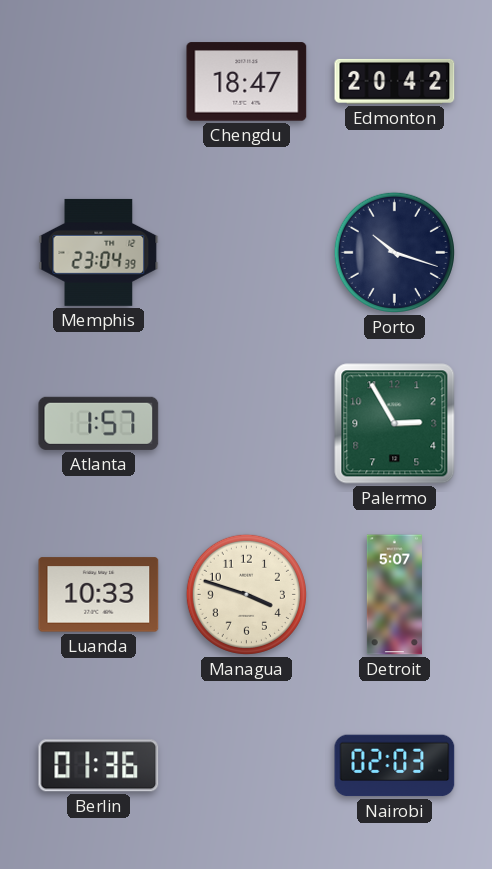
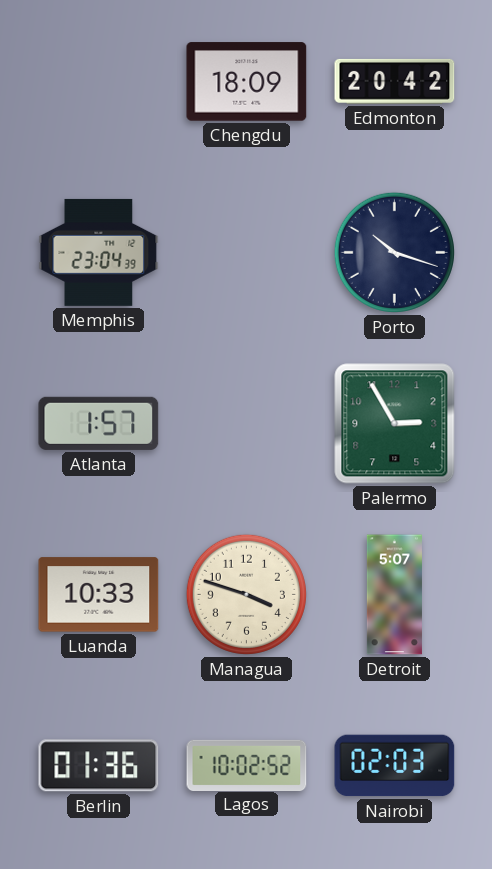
Chengdu: 18:47 -> 18:09
Lagos: none -> 10:02
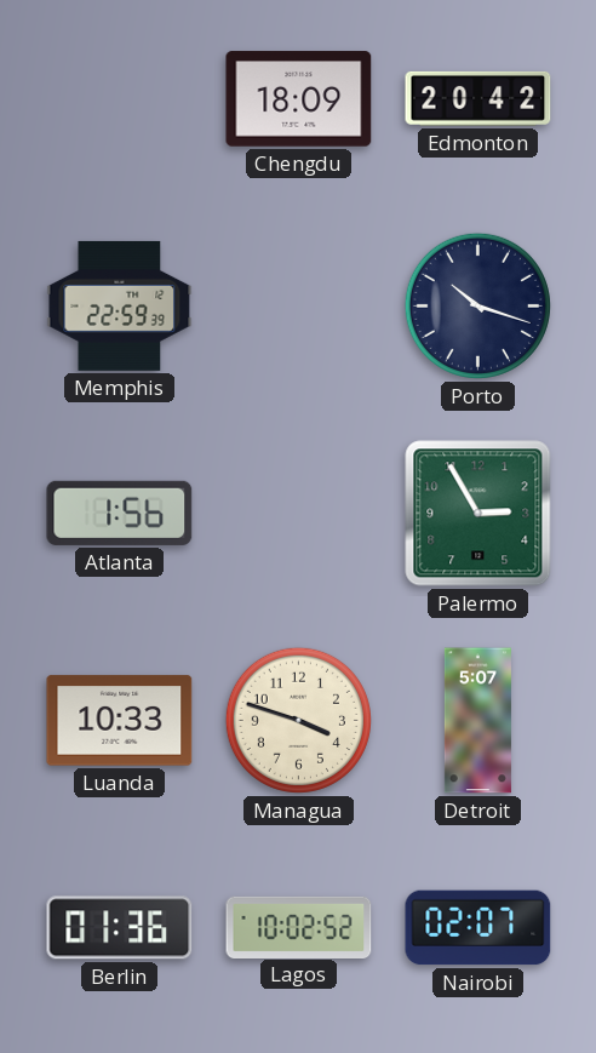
Memphis: 23:04 -> 22:59
Atlanta: 1:57 -> 1:56
Nairobi: 02:03 -> 02:07
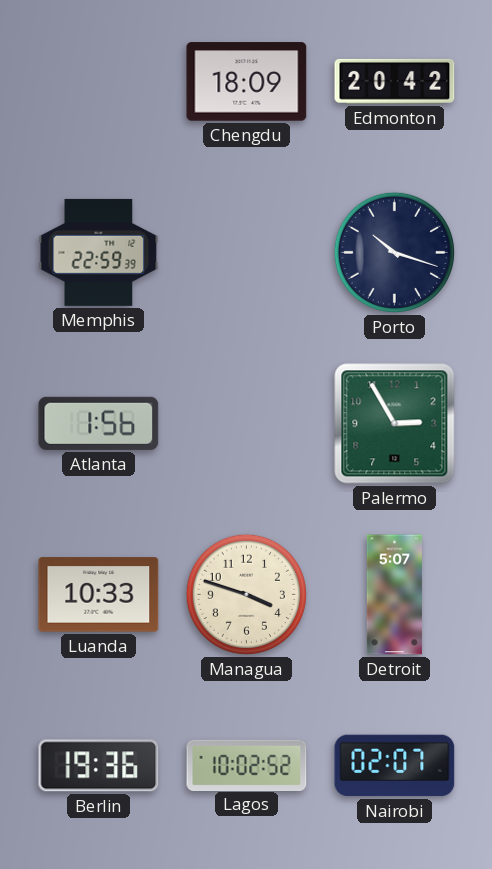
Berlin: 01:36 -> 19:36
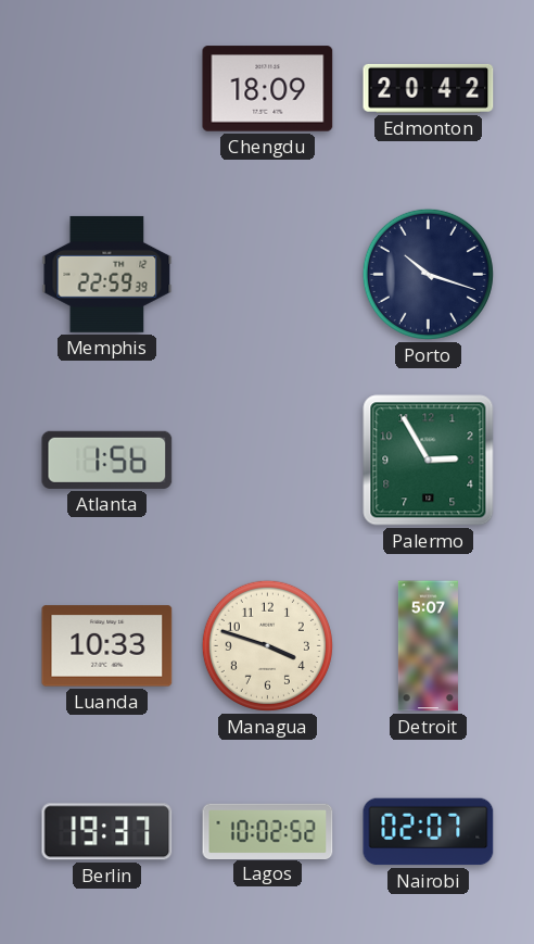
Berlin: 19:36 -> 19:37
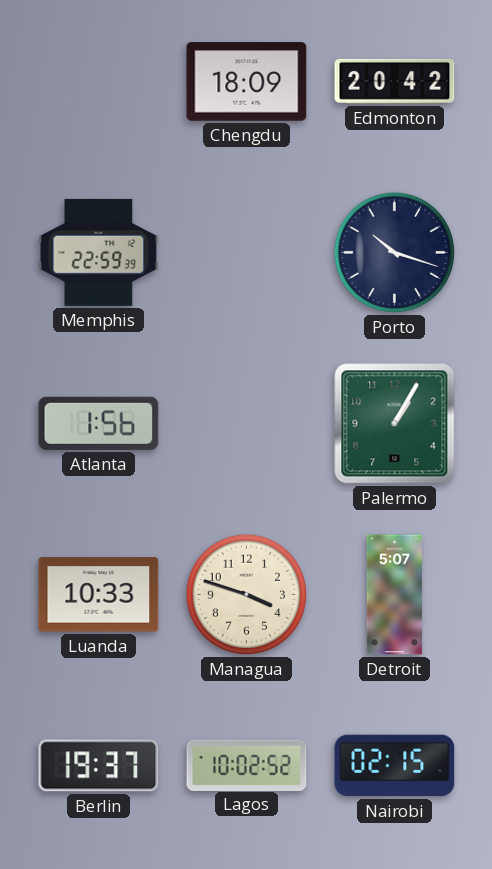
Palermo: 2:55 -> 1:05
Nairobi: 02:07 -> 02:15
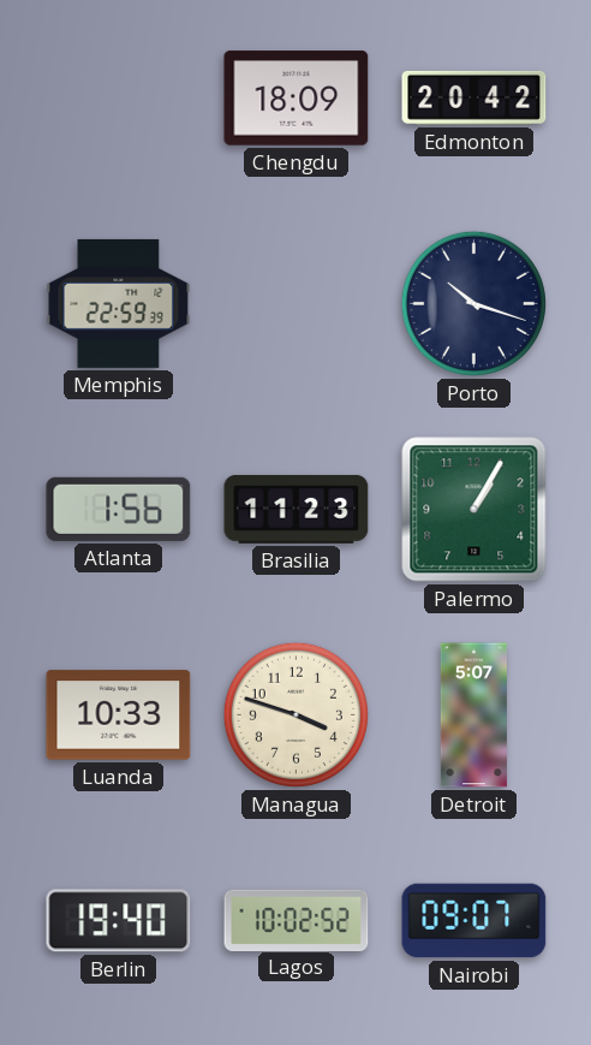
Brasilia: none -> 11:23
Berlin: 19:37 -> 19:40
Nairobi: 02:15 -> 09:07
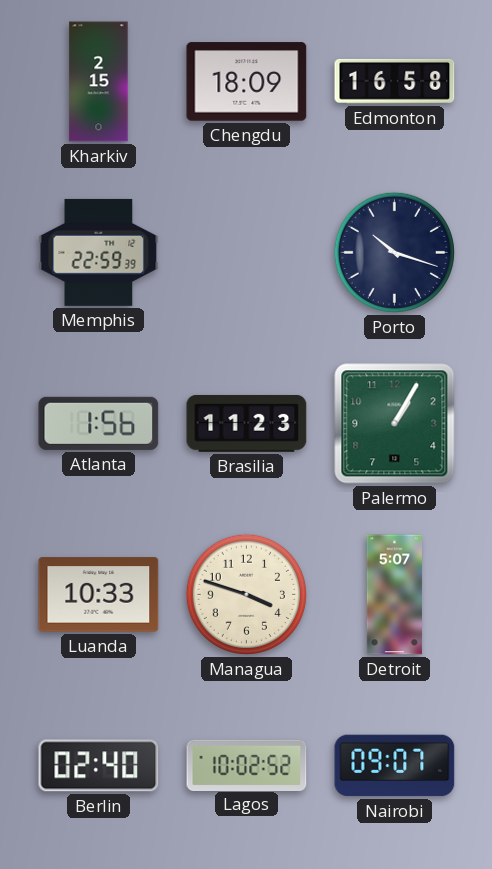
Kharkiv: none -> 2:15
Edmonton: 20:42 -> 16:58
Berlin: 19:40 -> 02:40
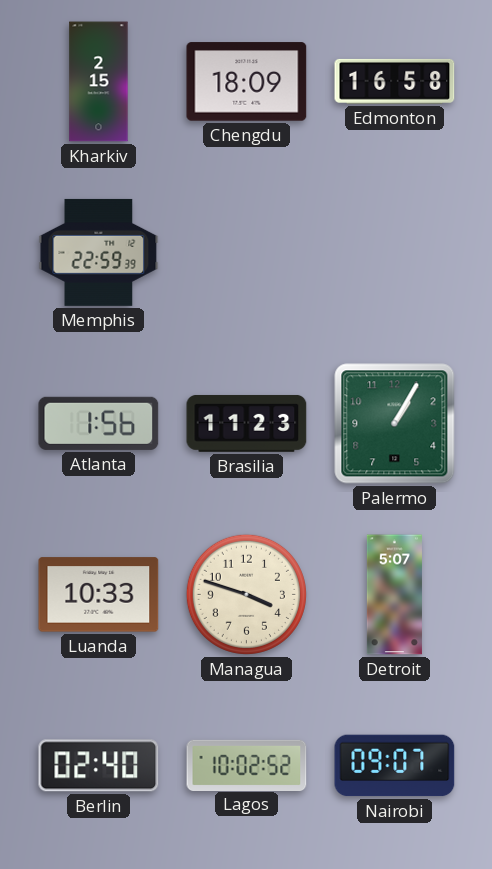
Porto: 10:18 -> none
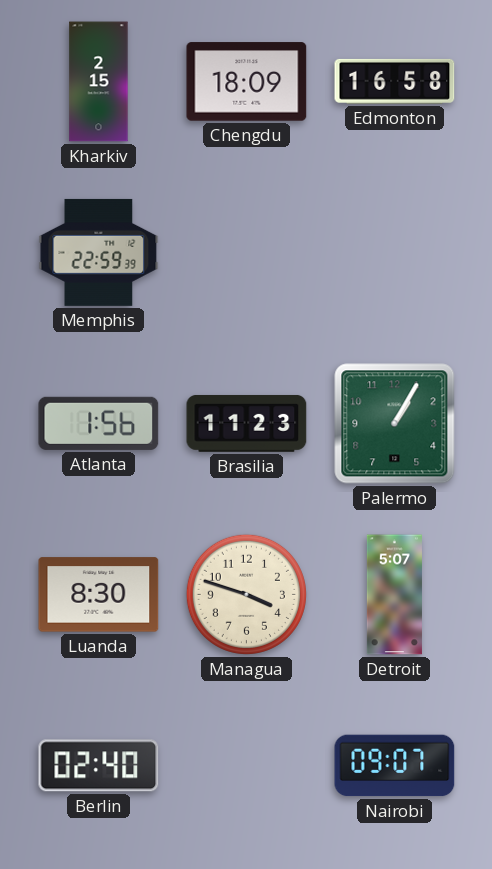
Luanda: 10:33 -> 8:30
Lagos: 10:02 -> none
